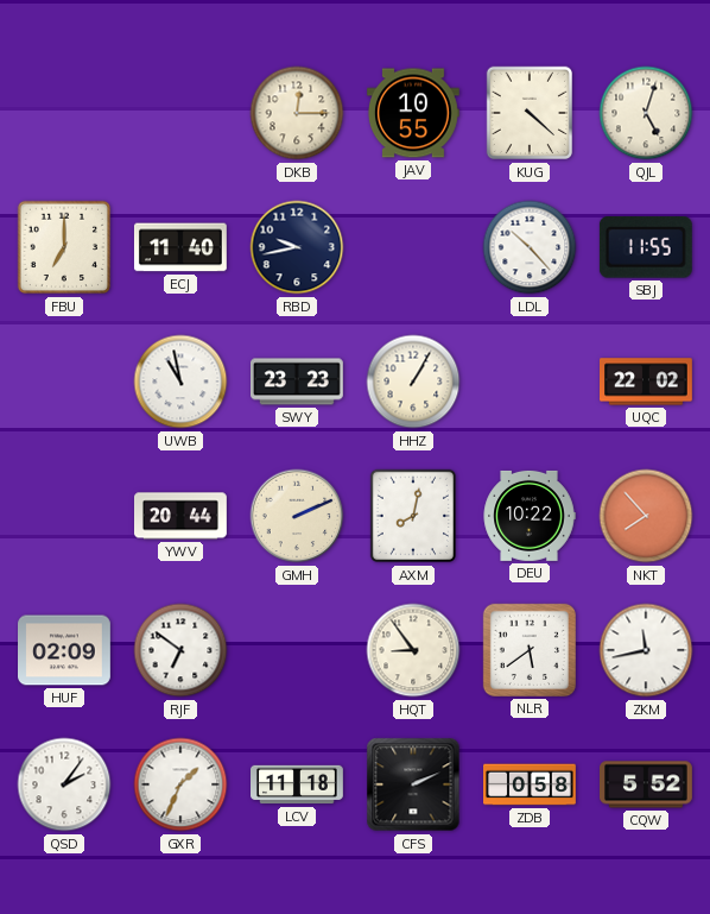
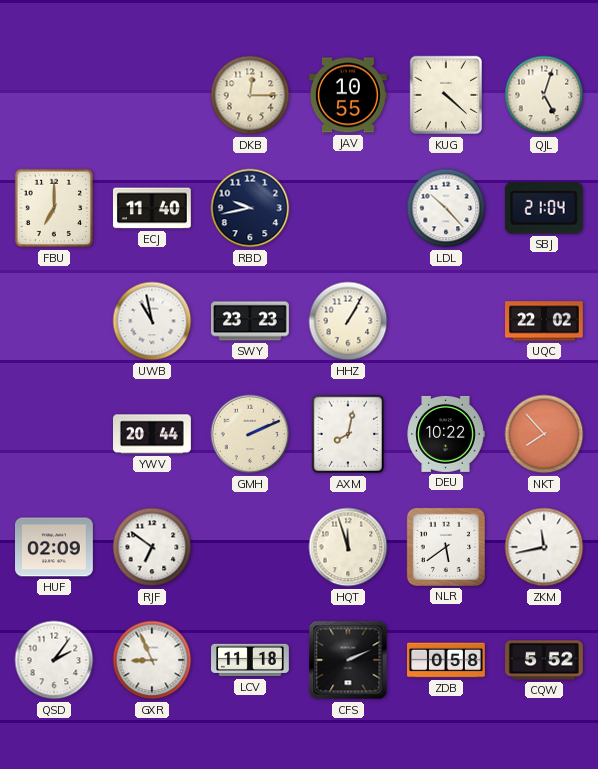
SBJ: 11:55 -> 21:04
HQT: 8:54 -> 11:57
GXR: 1:34 -> 8:56
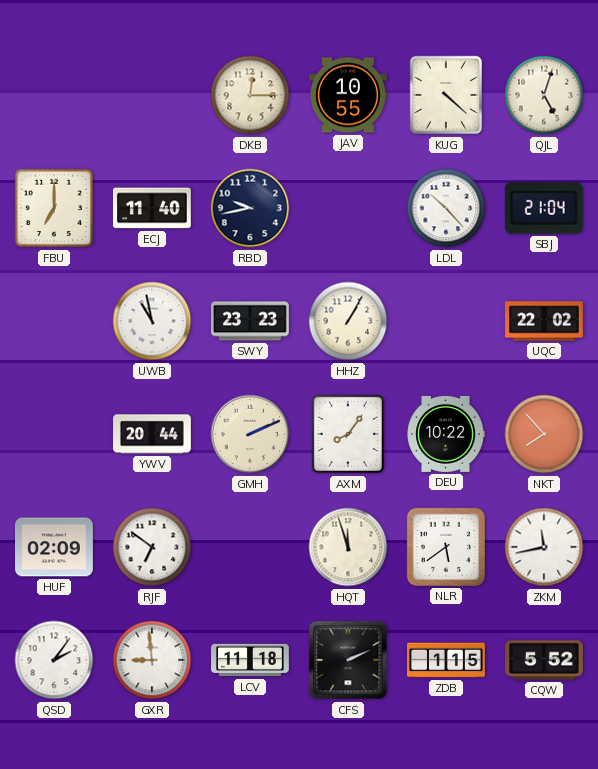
AXM: 8:02 -> 8:06
GXR: 8:56 -> 8:59
ZDB: 0:58 -> 1:15
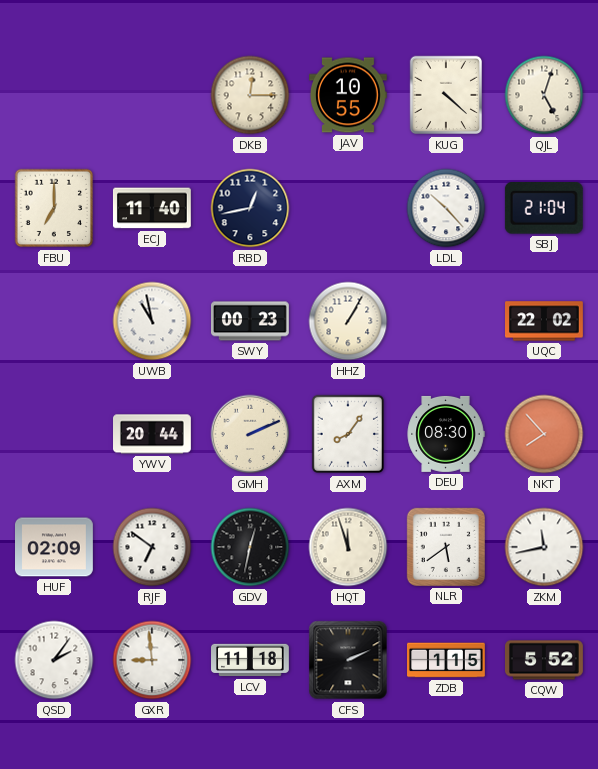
RBD: 9:43 -> 12:43
SWY: 23:23 -> 00:23
DEU: 10:22 -> 08:30
GDV: none -> 12:32
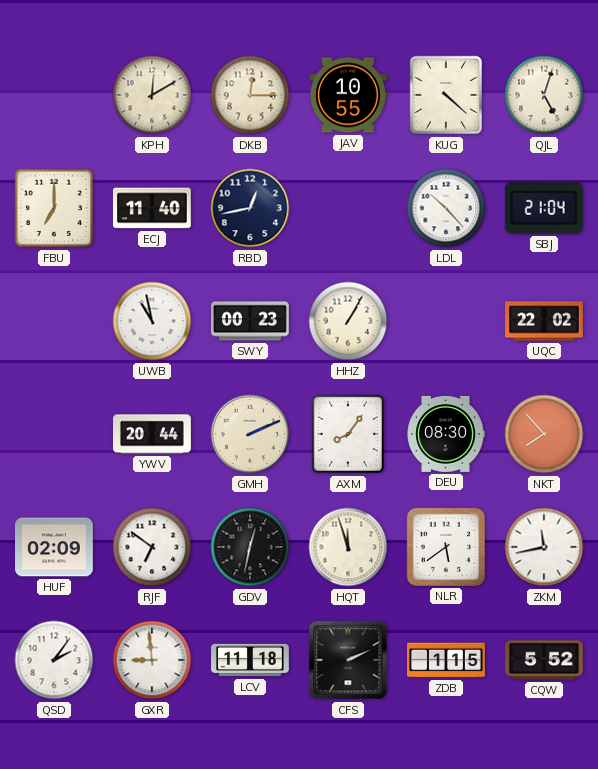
KPH: none -> 12:10
